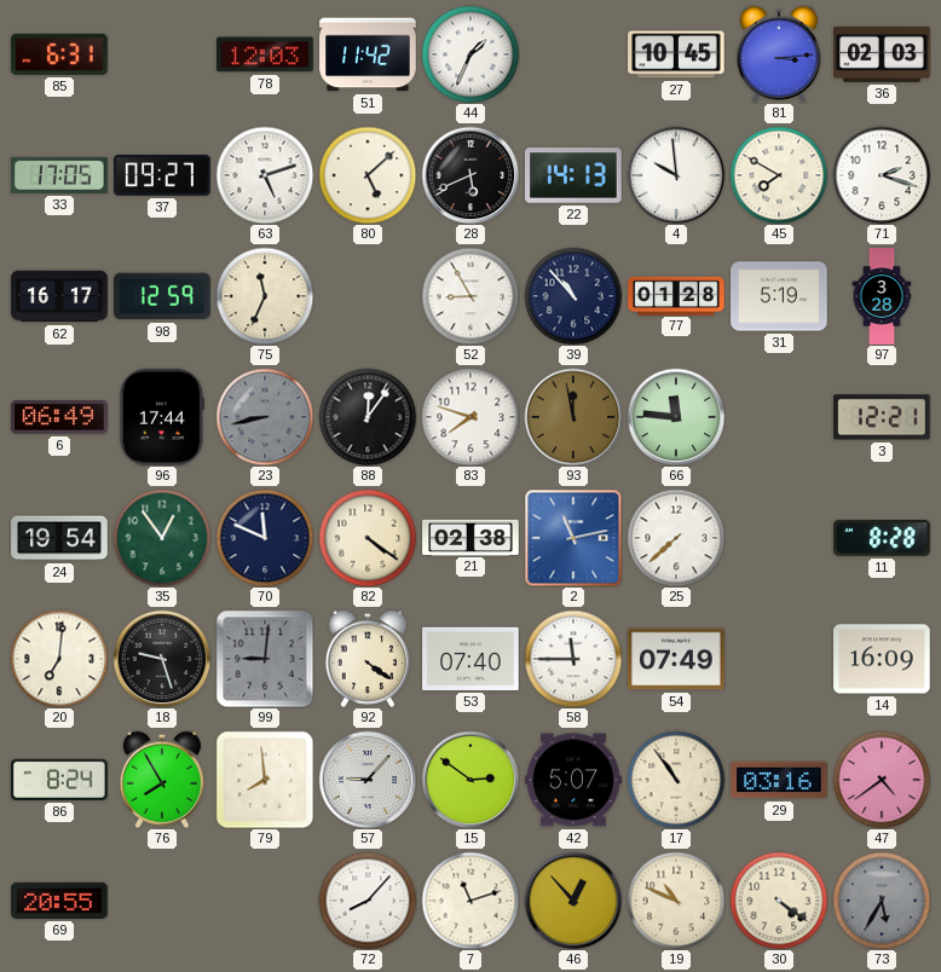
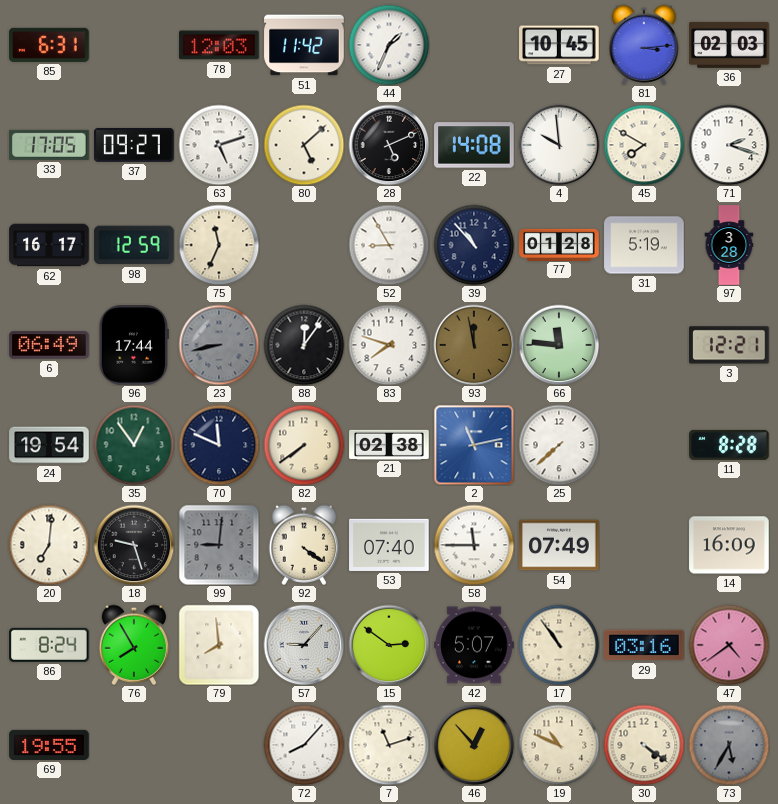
28: 5:41 -> 5:11
22: 14:13 -> 14:08
82: 4:21 -> 7:39
69: 20:55 -> 19:55
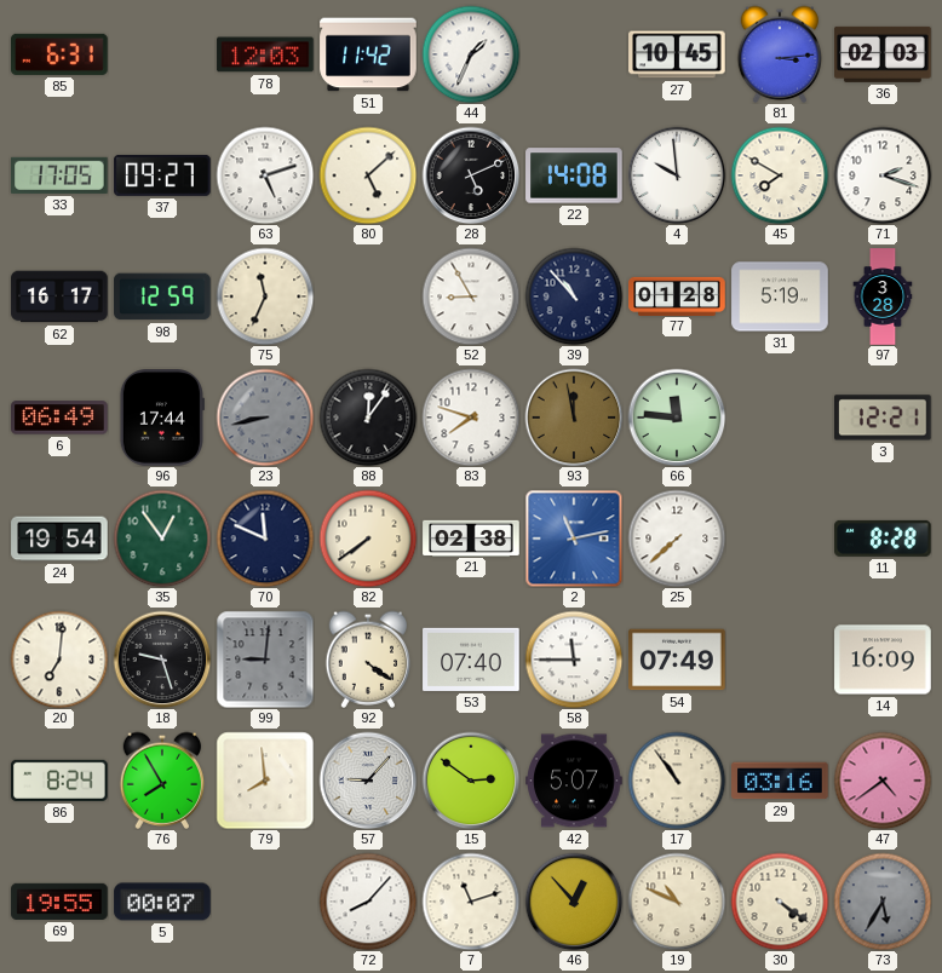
5: none -> 00:07
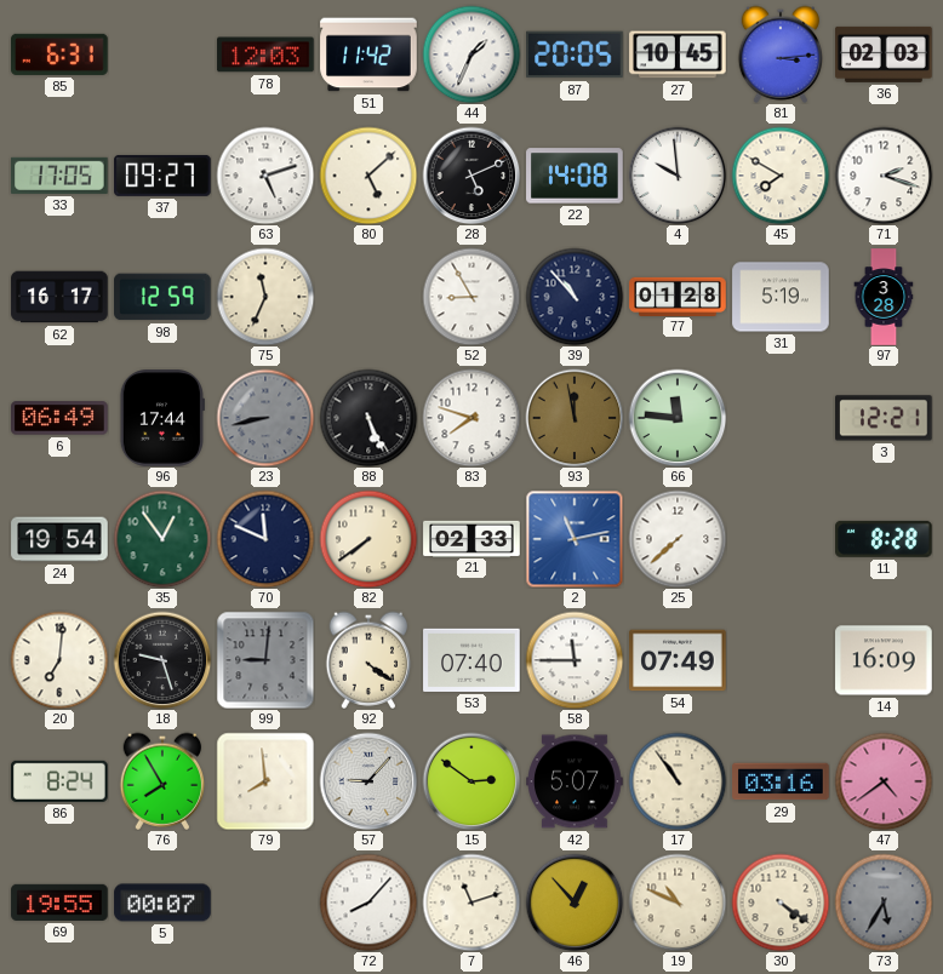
87: none -> 20:05
88: 12:06 -> 5:26
21: 02:38 -> 02:33
